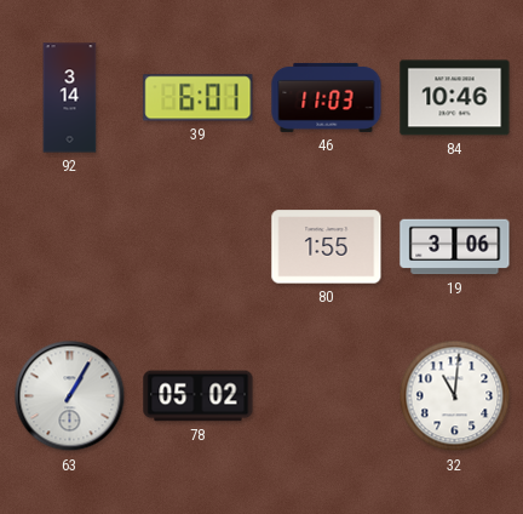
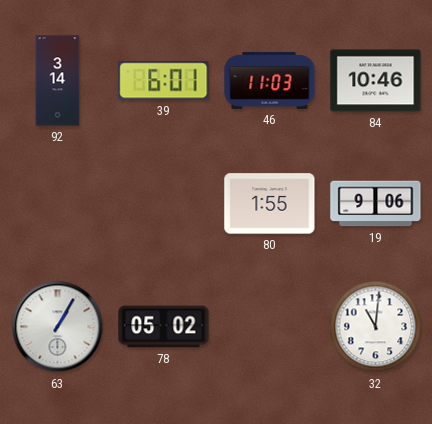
19: 3:06 -> 9:06
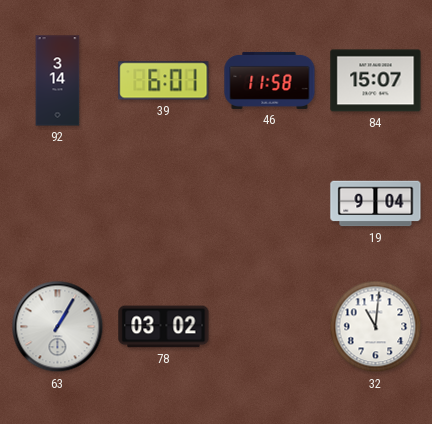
46: 11:03 -> 11:58
84: 10:46 -> 15:07
80: 1:55 -> none
19: 9:06 -> 9:04
78: 05:02 -> 03:02
